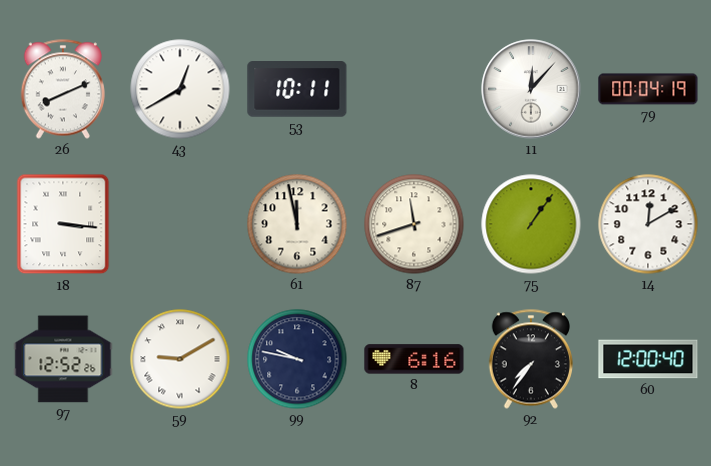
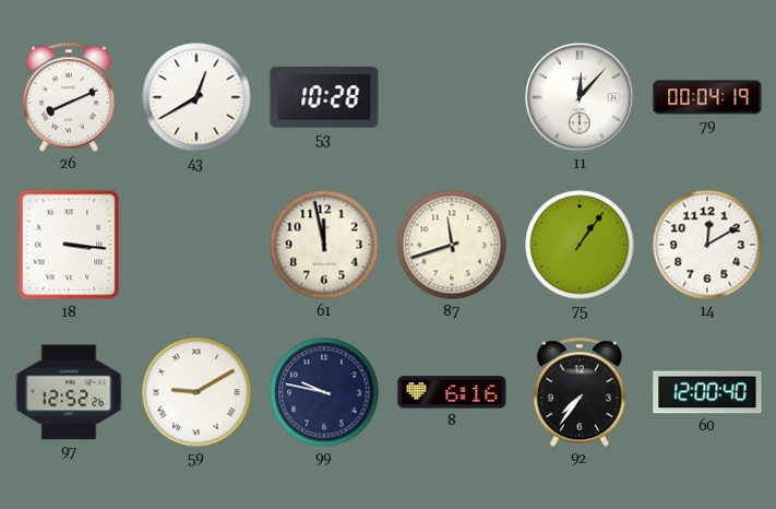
53: 10:11 -> 10:28
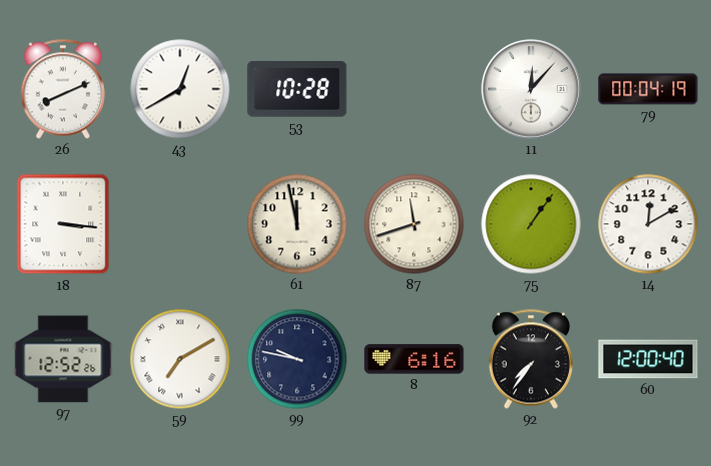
59: 9:10 -> 7:10
